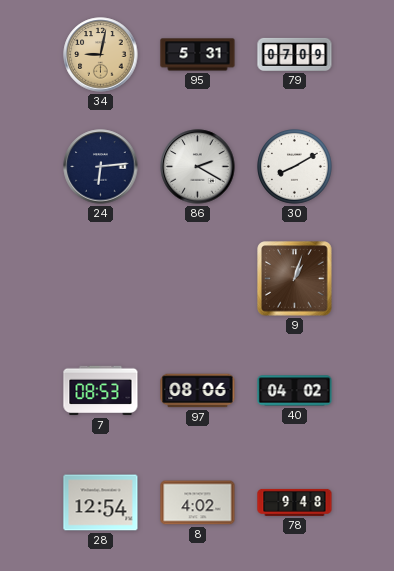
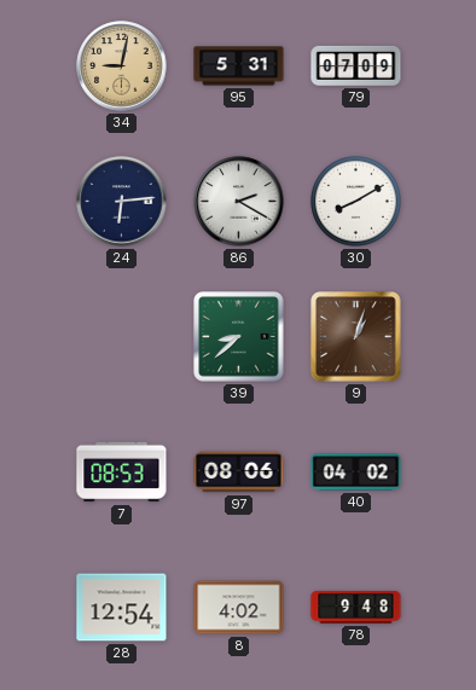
39: none -> 8:38
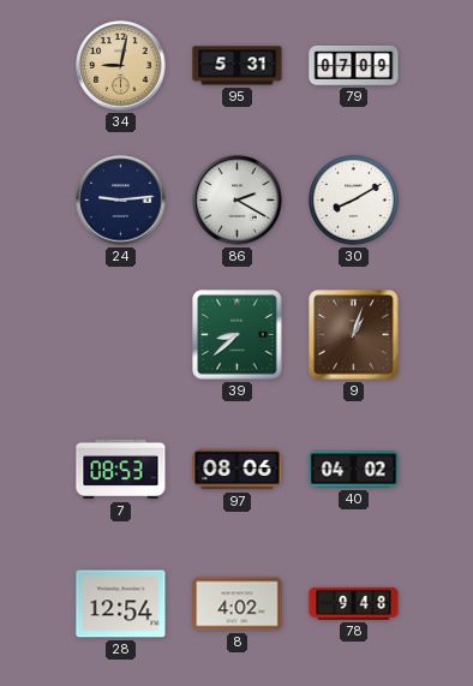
24: 6:14 -> 9:14
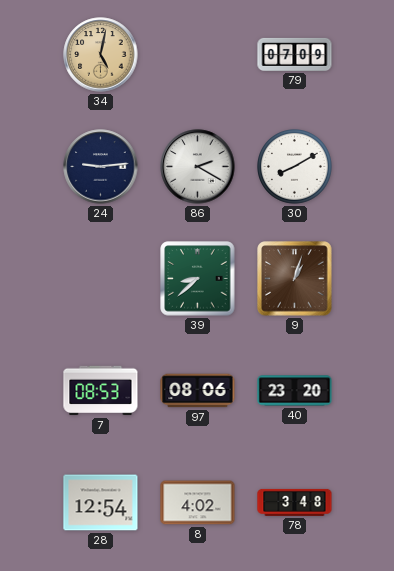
34: 9:02 -> 5:02
95: 5:31 -> none
40: 04:02 -> 23:20
78: 9:48 -> 3:48
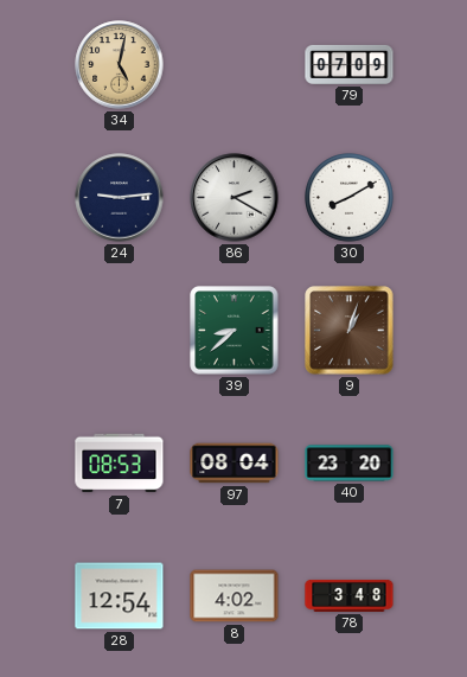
97: 08:06 -> 08:04
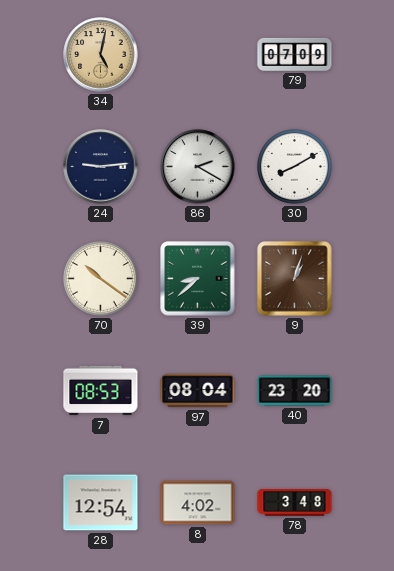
70: none -> 10:21
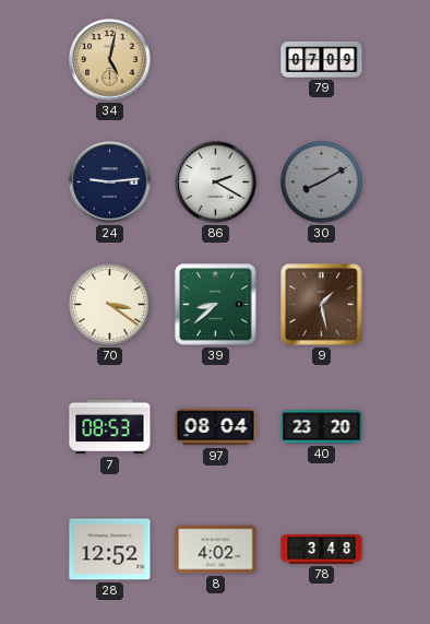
30 dial: white -> grey
70: 10:21 -> 3:21
9: 1:03 -> 1:28
28: 12:54 -> 12:52
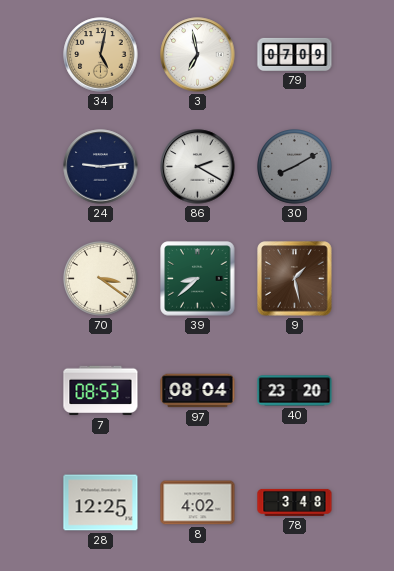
3: none -> 6:58
28: 12:52 -> 12:25
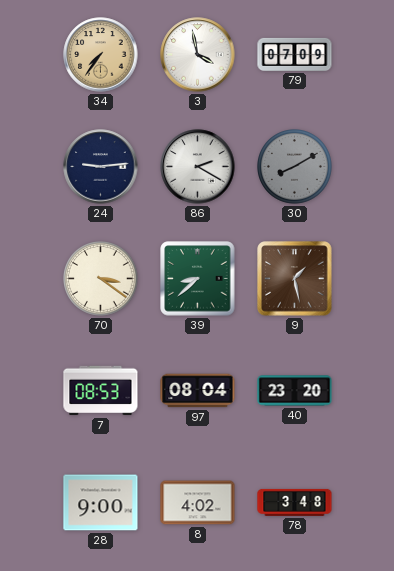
34: 5:02 -> 7:36
3: 6:58 -> 3:58
28: 12:25 -> 9:00
